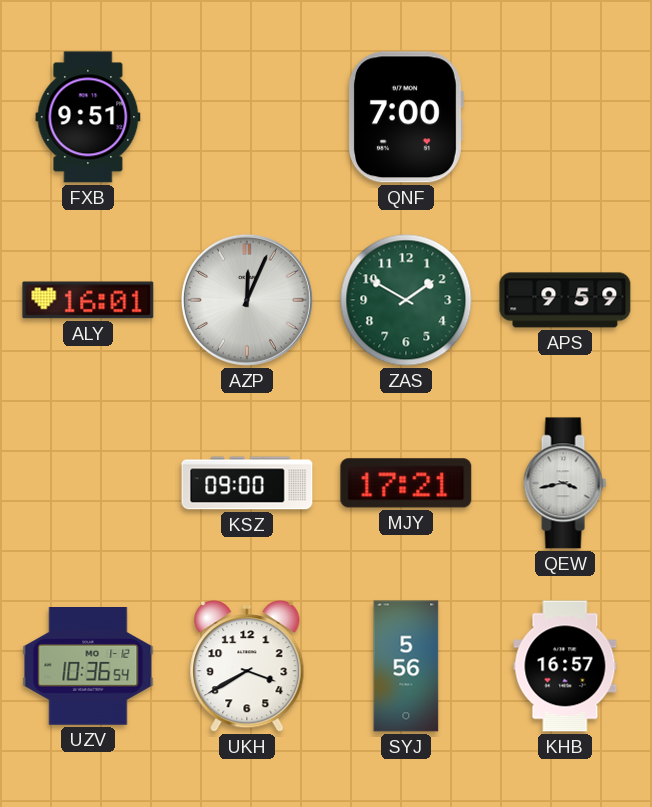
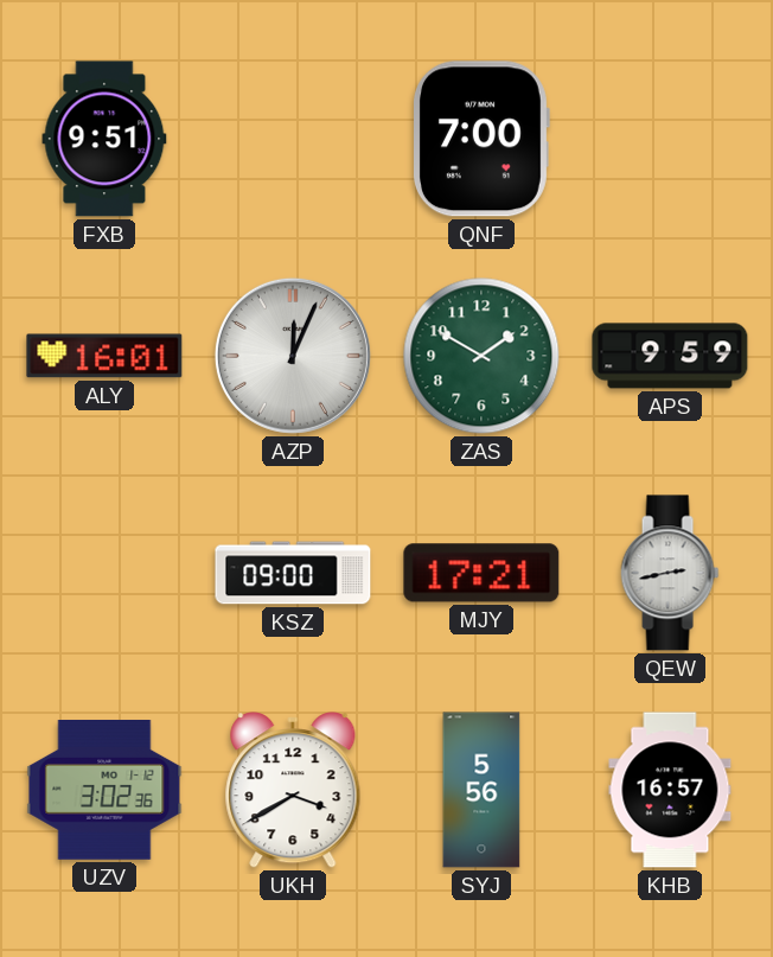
QEW: 3:43 -> 2:43
UZV: 10:36 -> 3:02
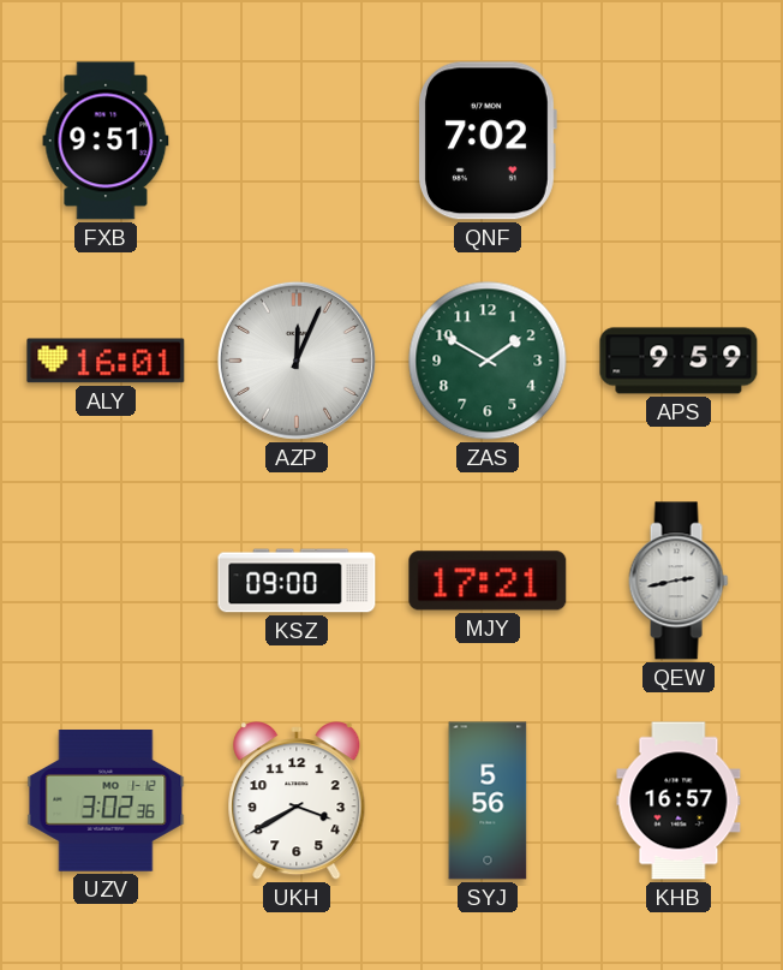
QNF: 7:00 -> 7:02
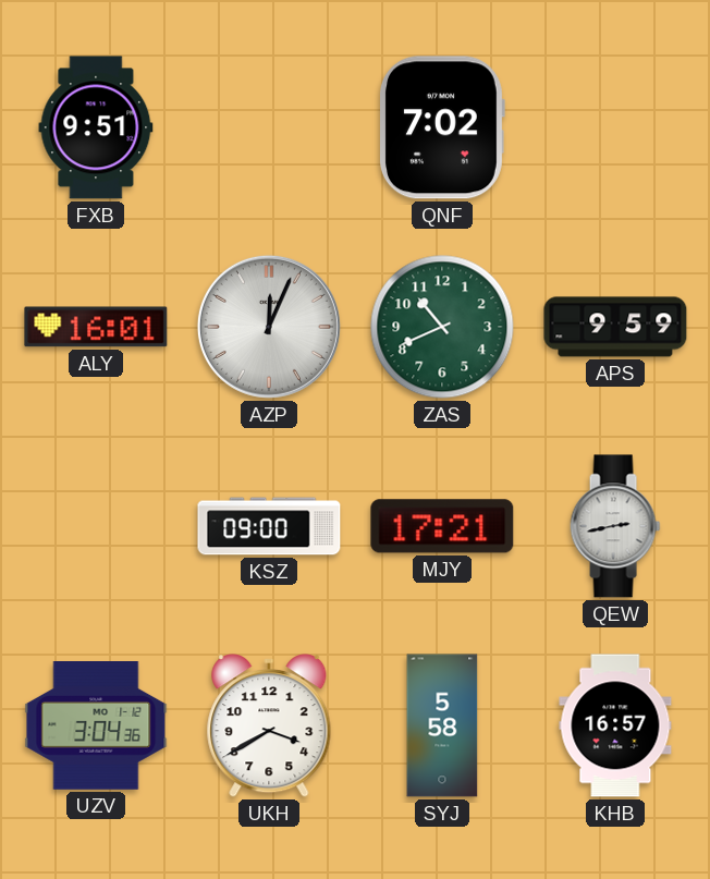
ZAS: 1:50 -> 10:41
UZV: 3:02 -> 3:04
SYJ: 5:56 -> 5:58
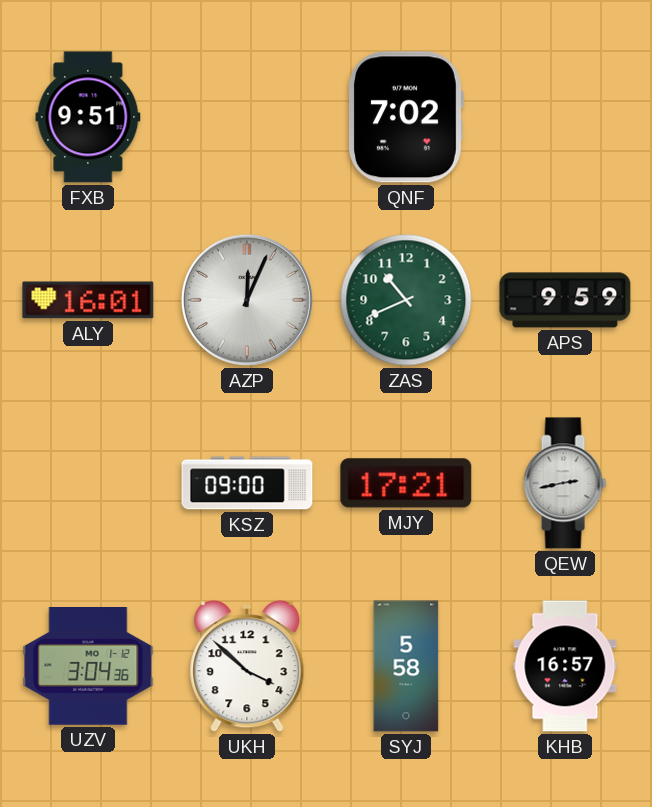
UKH: 3:40 -> 3:52
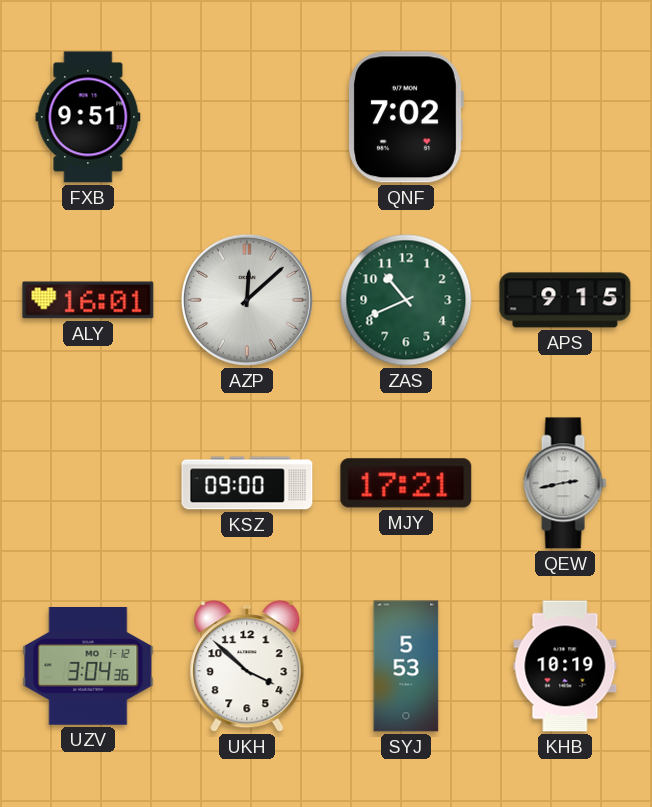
AZP: 12:04 -> 12:08
APS: 9:59 -> 9:15
SYJ: 5:58 -> 5:53
KHB: 16:57 -> 10:19
